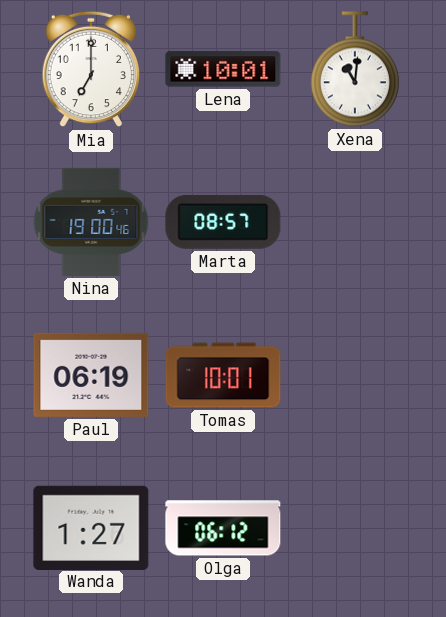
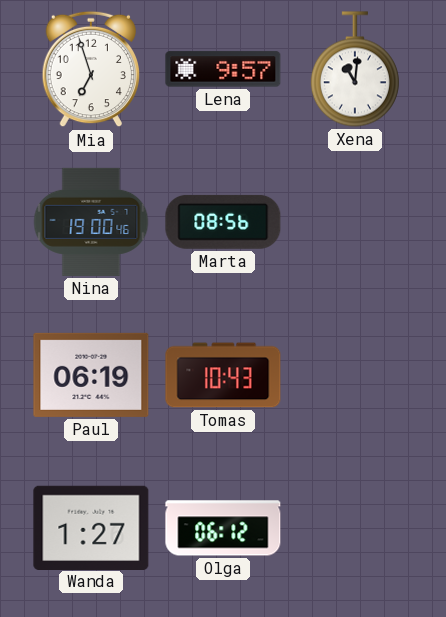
Mia: 7:00 -> 6:57
Lena: 10:01 -> 9:57
Marta: 08:57 -> 08:56
Tomas: 10:01 -> 10:43
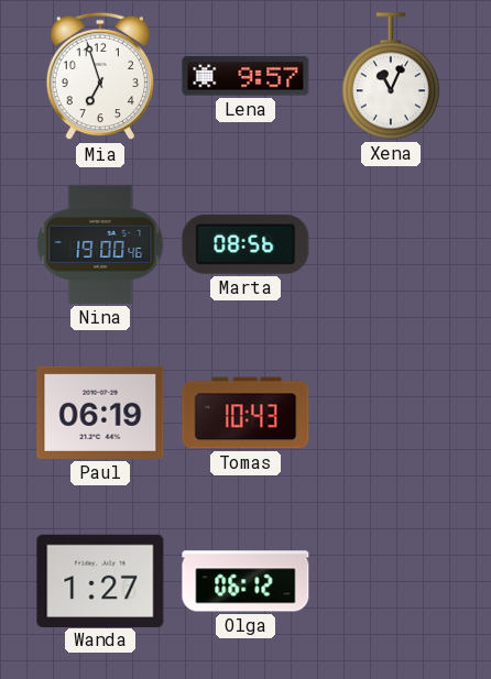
Xena: 11:01 -> 11:04
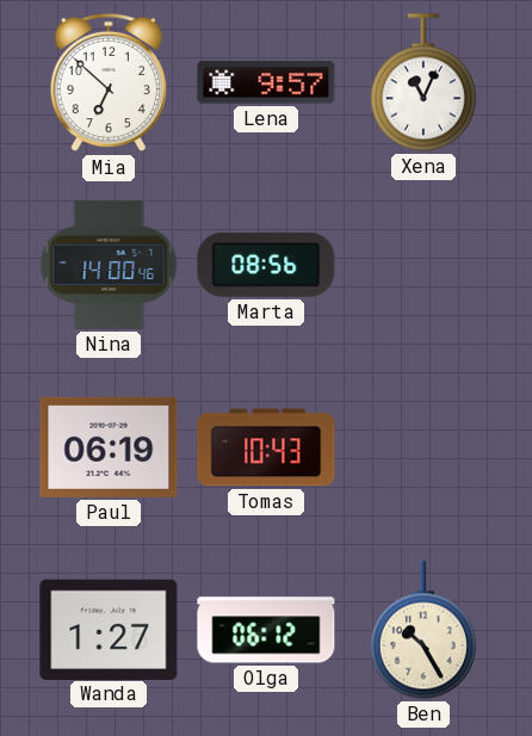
Mia: 6:57 -> 6:52
Nina: 19:00 -> 14:00
Ben: none -> 10:25
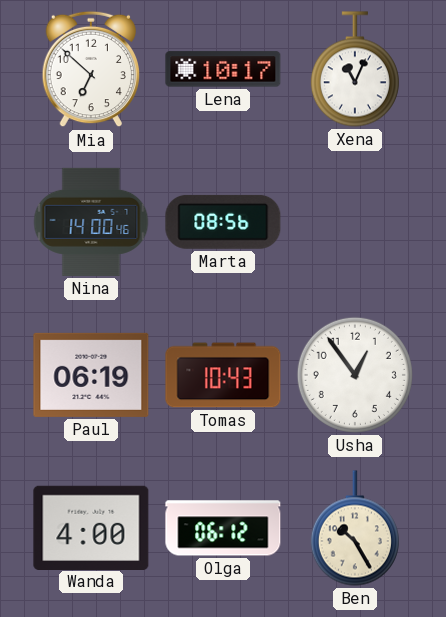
Lena: 9:57 -> 10:17
Usha: none -> 12:54
Wanda: 1:27 -> 4:00
